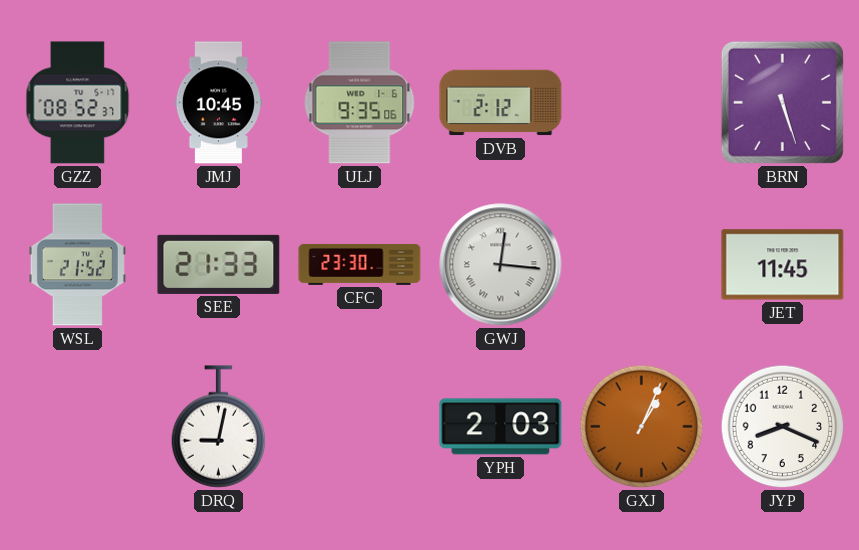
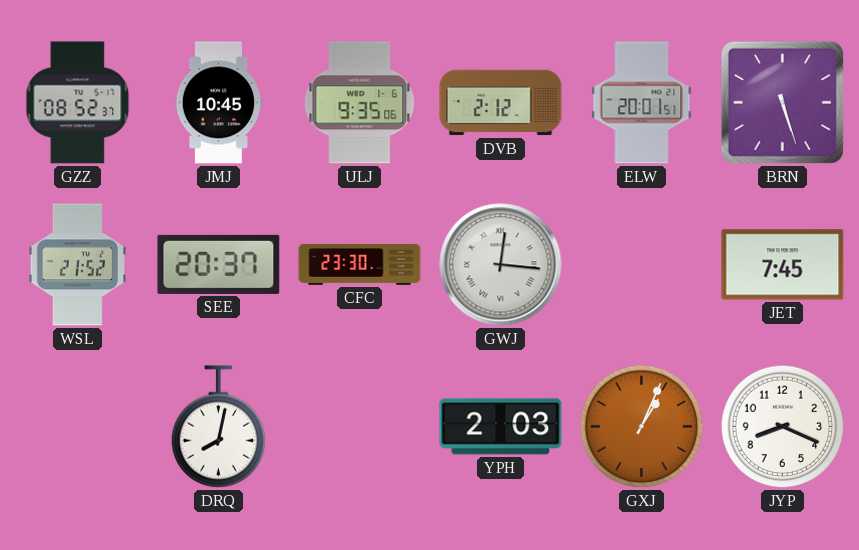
ELW: none -> 20:01
SEE: 21:33 -> 20:37
JET: 11:45 -> 7:45
DRQ: 9:02 -> 8:02
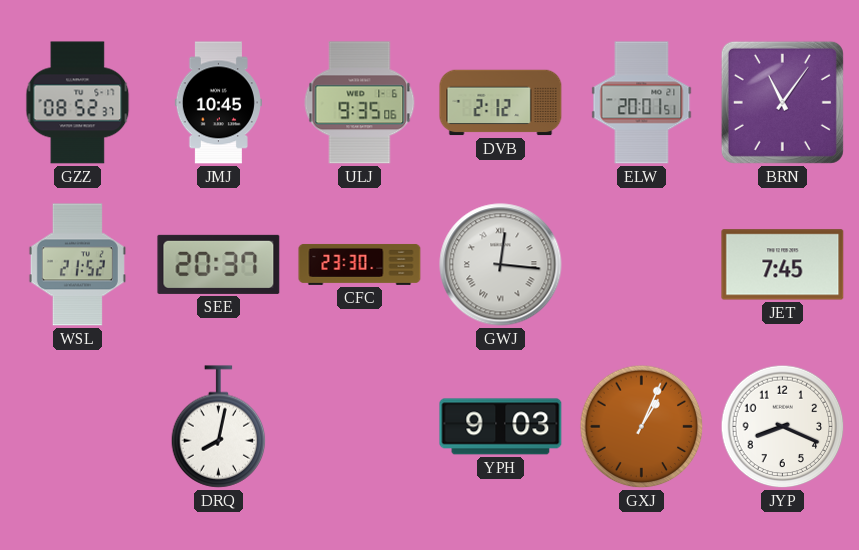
BRN: 5:27 -> 11:06
YPH: 2:03 -> 9:03
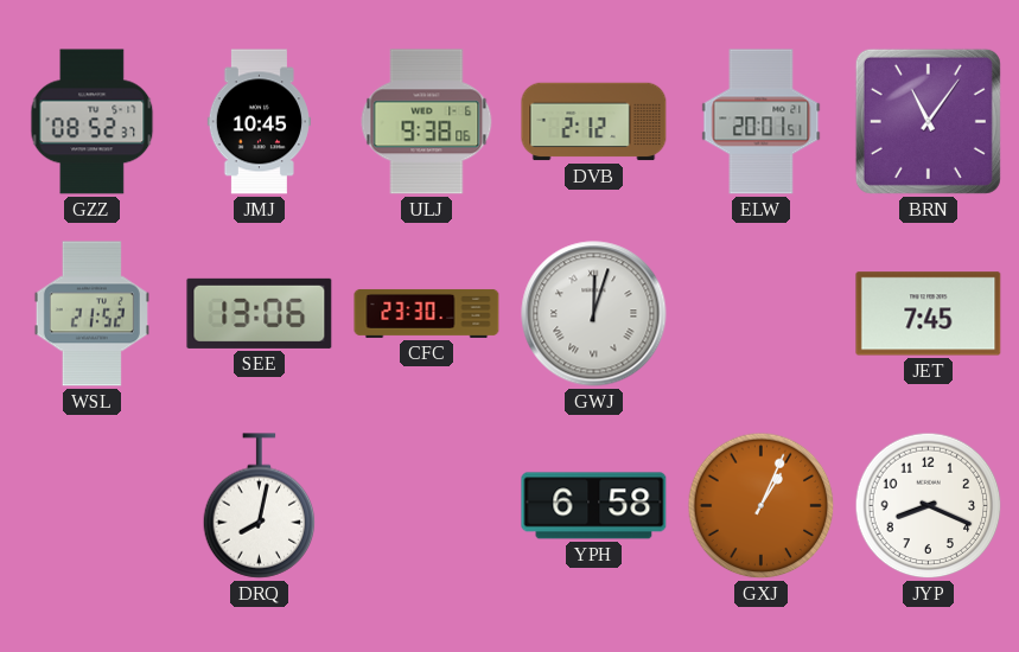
ULJ: 9:35 -> 9:38
SEE: 20:37 -> 13:06
GWJ: 12:16 -> 12:03
YPH: 9:03 -> 6:58
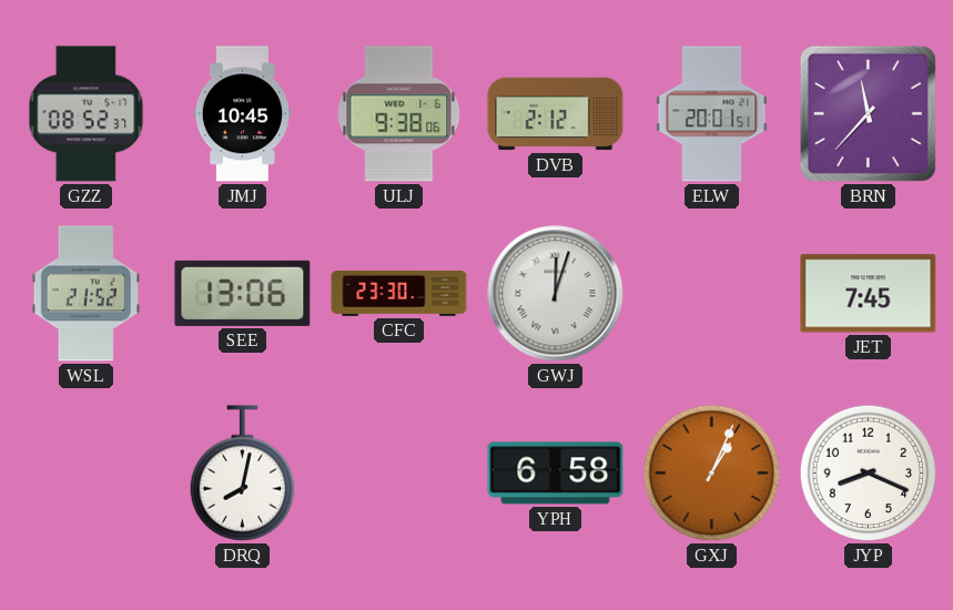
BRN: 11:06 -> 11:37
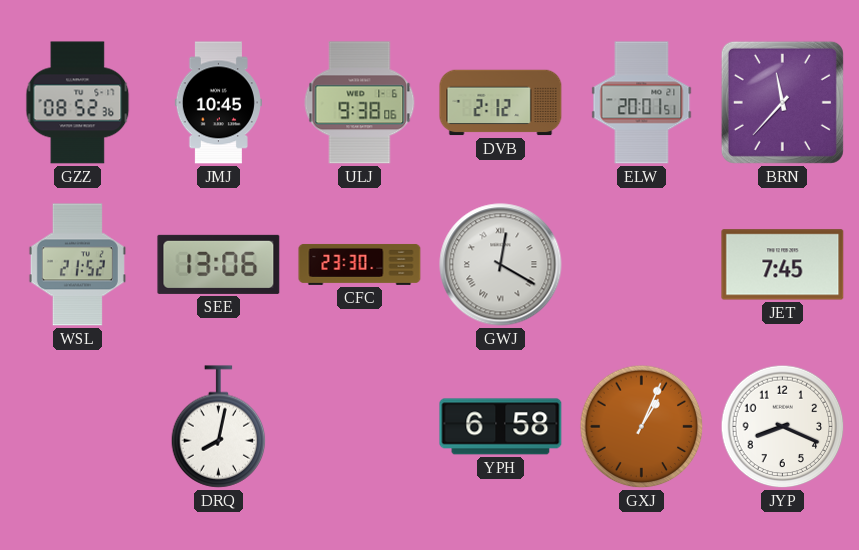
GZZ: 08:52:37 -> 08:52:36
GWJ: 12:03 -> 12:20
